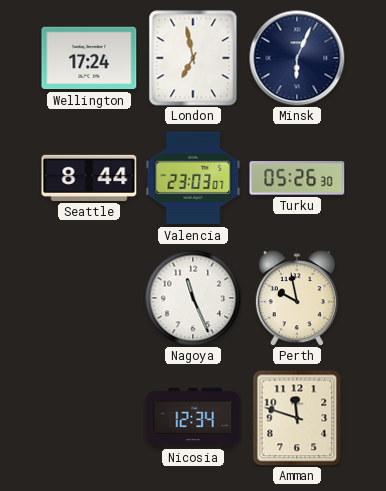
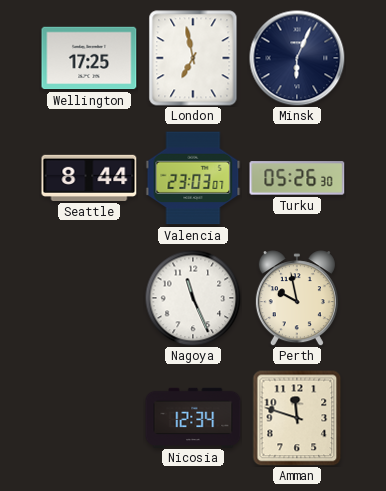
Wellington: 17:24 -> 17:25
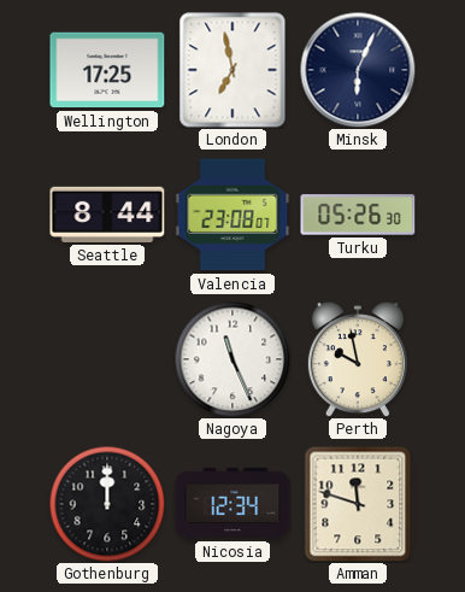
Valencia: 23:03 -> 23:08
Gothenburg: none -> 12:00
